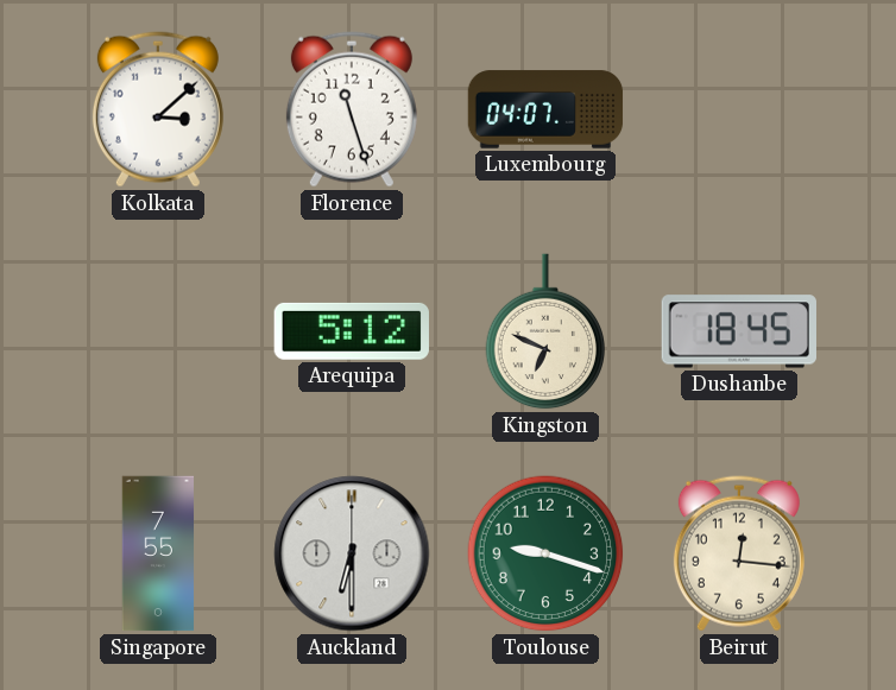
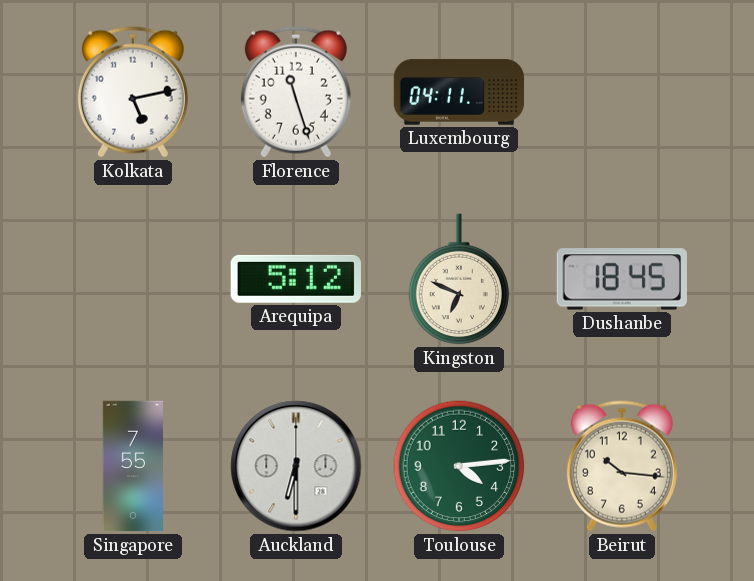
Kolkata: 3:08 -> 5:13
Luxembourg: 04:07 -> 04:11
Toulouse: 9:18 -> 4:14
Beirut: 12:16 -> 10:16
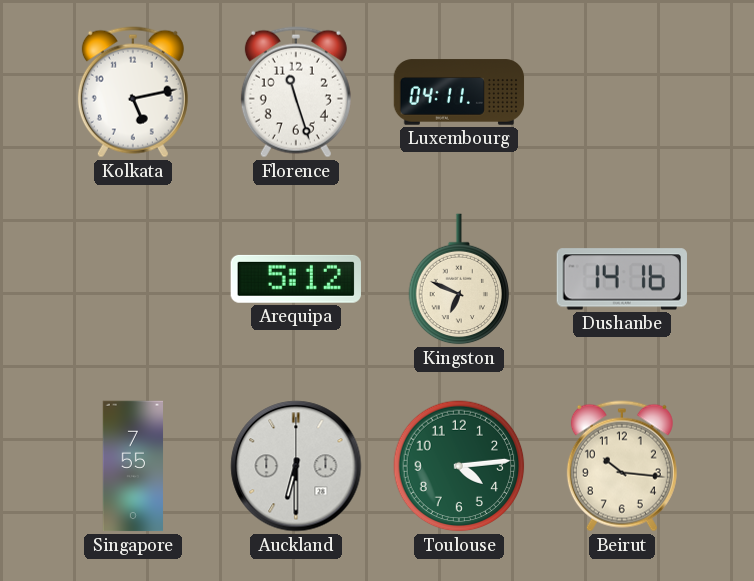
Dushanbe: 18:45 -> 14:16
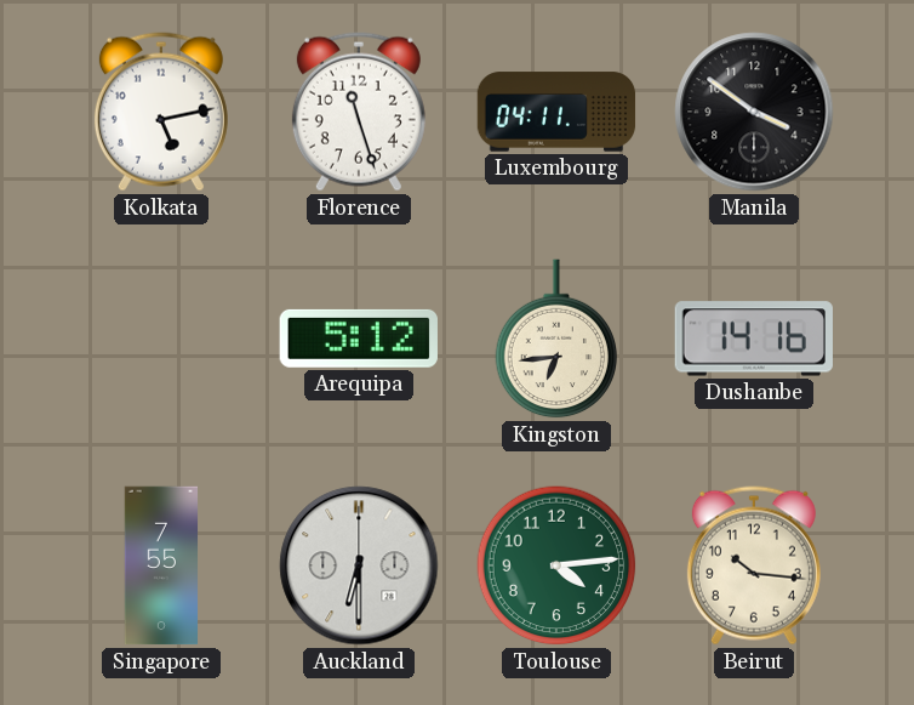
Manila: none -> 3:51
Kingston: 6:49 -> 6:44
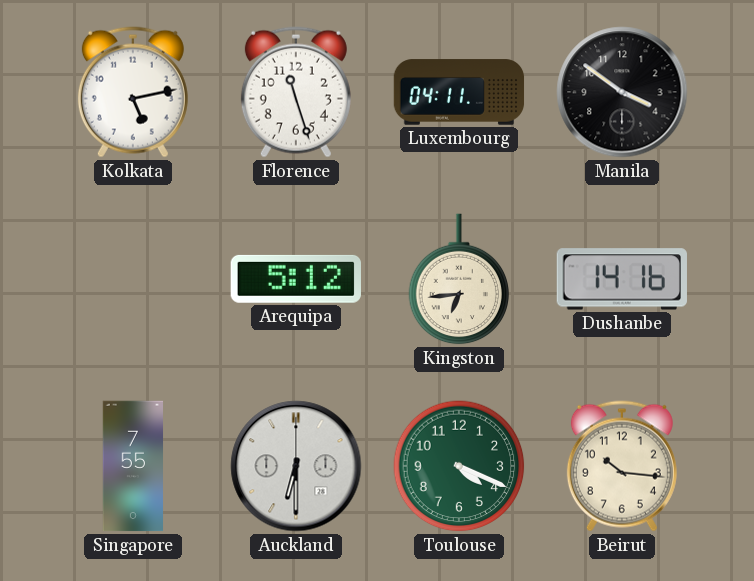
Toulouse: 4:14 -> 4:19
